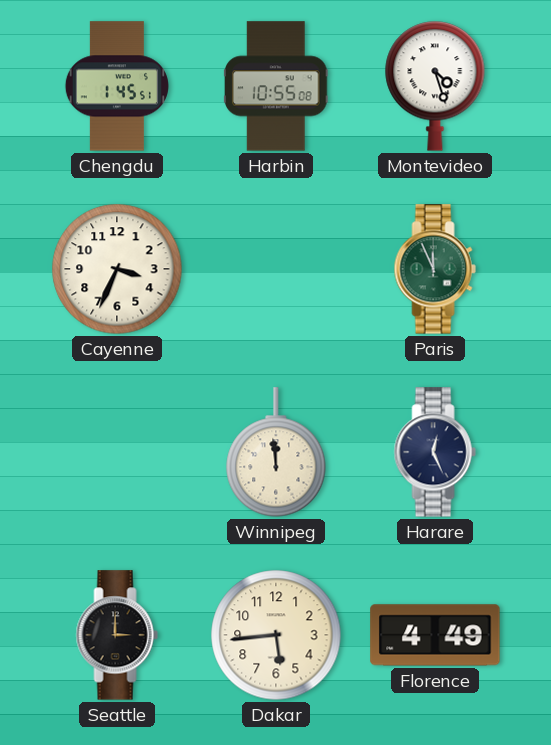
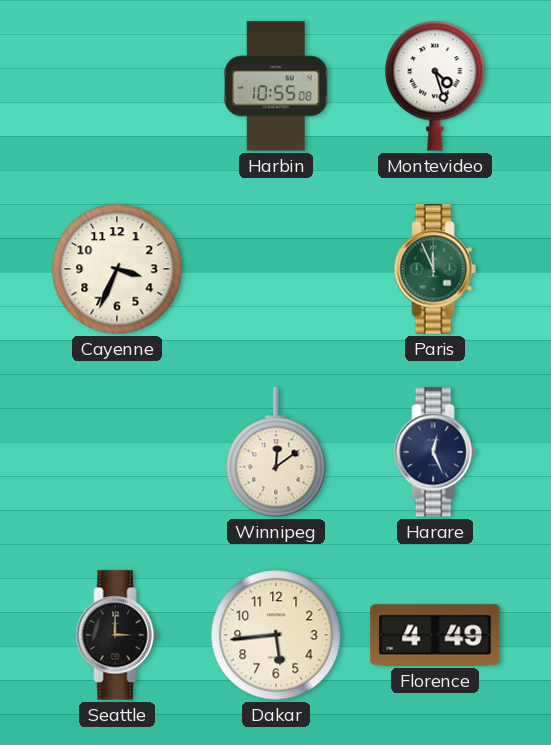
Chengdu: 1:45 -> none
Winnipeg: 11:59 -> 12:09
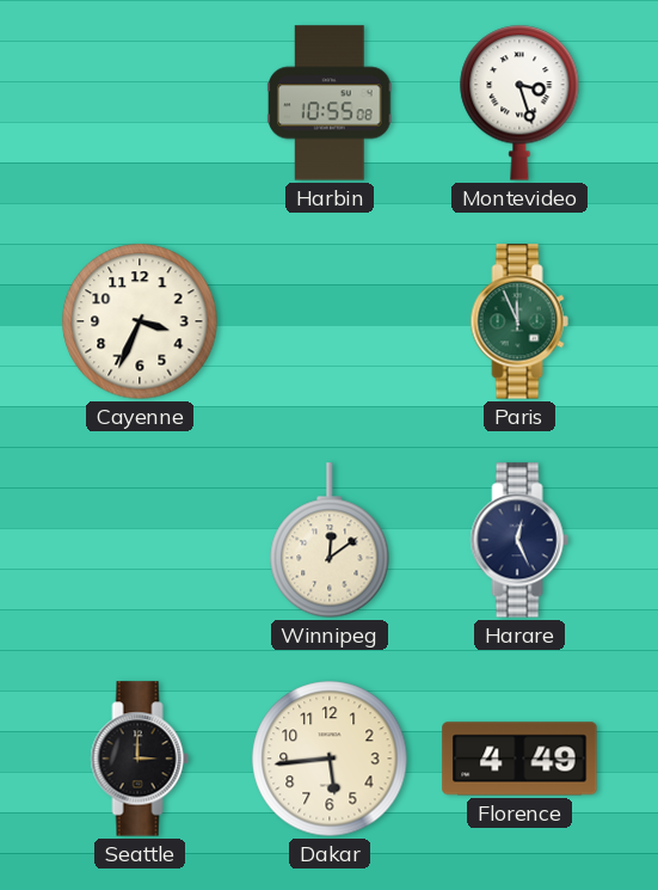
Montevideo: 4:27 -> 3:27
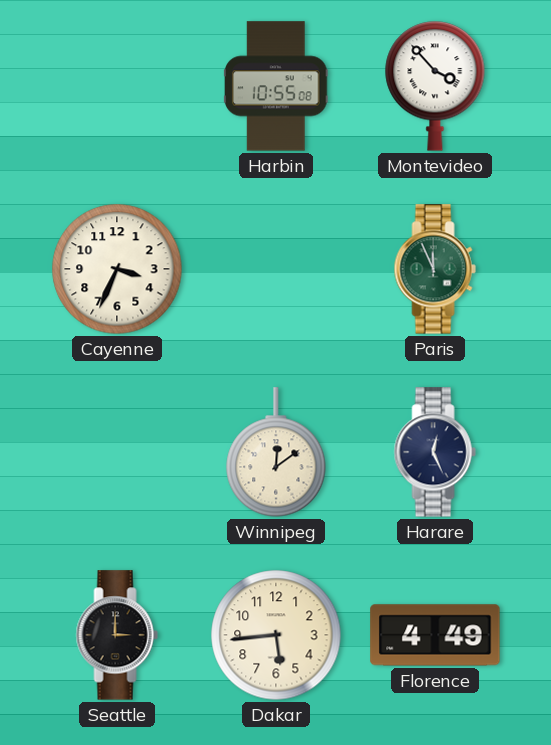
Montevideo: 3:27 -> 3:53
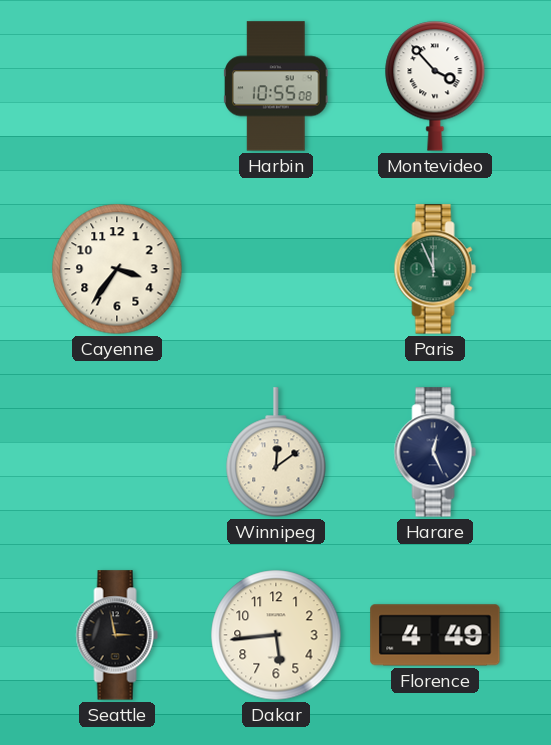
Cayenne: 3:34 -> 3:36
Seattle: 3:00 -> 2:58
